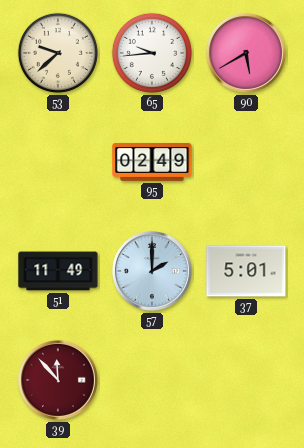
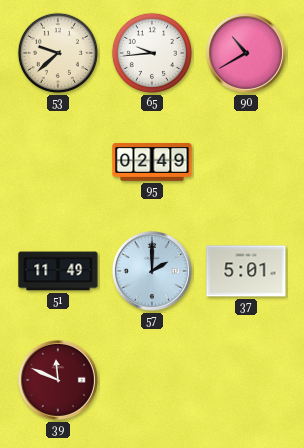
90: 5:40 -> 10:40
39: 11:53 -> 11:49
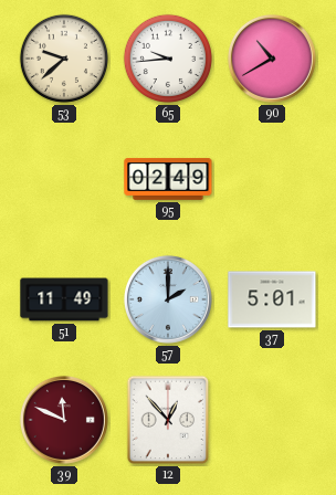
12: none -> 12:53
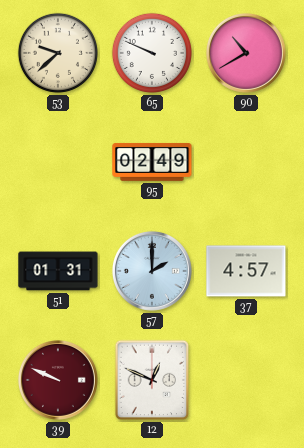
65: 9:44 -> 9:49
51: 11:49 -> 01:31
37: 5:01 -> 4:57
39: 11:49 -> 9:49
12: 12:53 -> 12:49
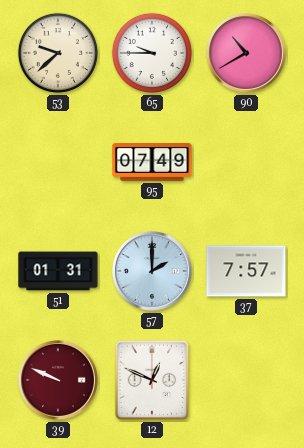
65: 9:49 -> 9:45
95: 02:49 -> 07:49
37: 4:57 -> 7:57
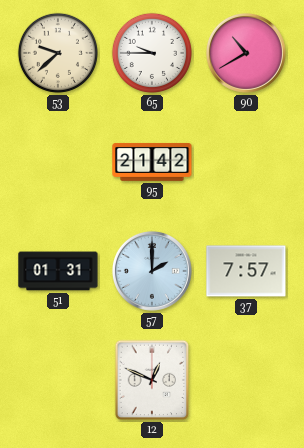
95: 07:49 -> 21:42
39: 9:49 -> none
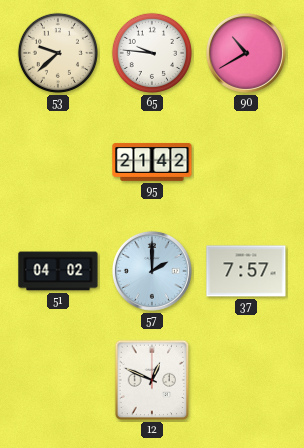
65: 9:45 -> 9:46
51: 01:31 -> 04:02
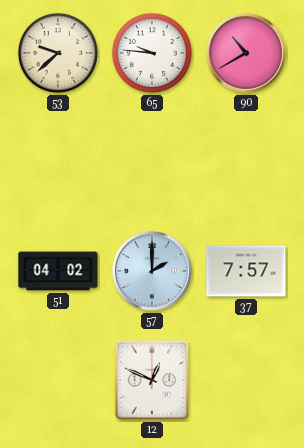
95: 21:42 -> none
